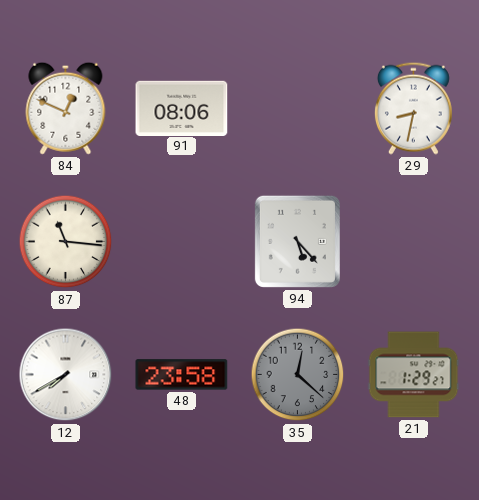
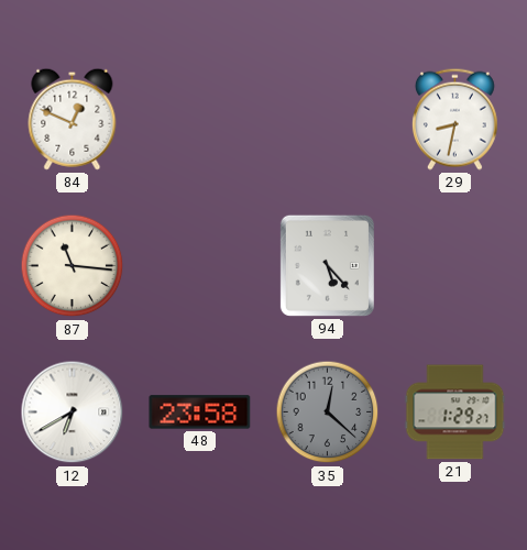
91: 08:06 -> none
12: 7:40 -> 6:40
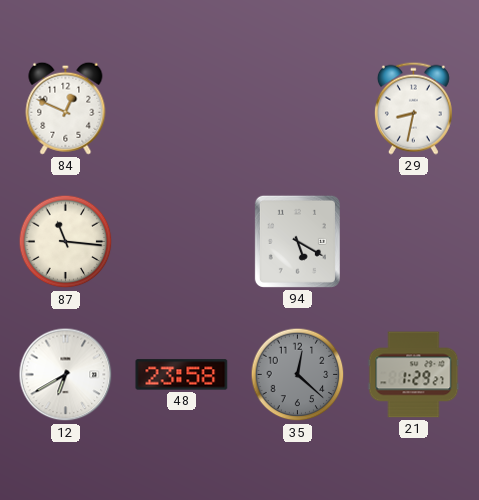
94: 5:23 -> 5:20
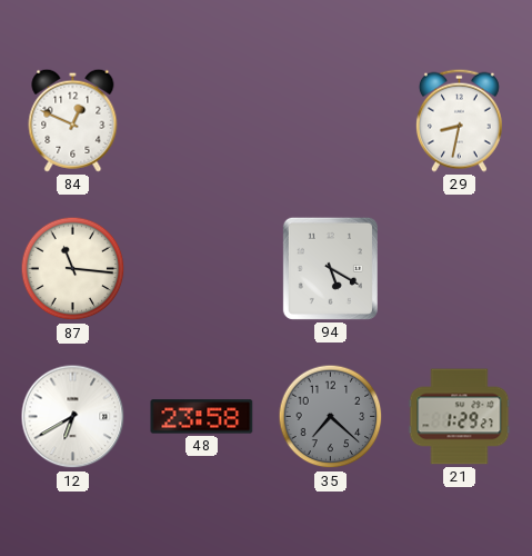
35: 12:22 -> 7:22
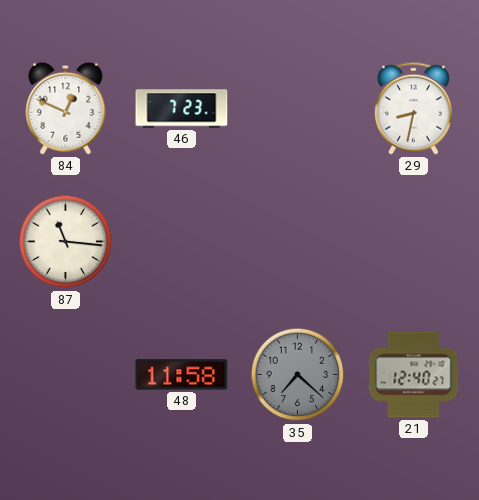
46: none -> 7:23
94: 5:20 -> none
12: 6:40 -> none
48: 23:58 -> 11:58
21: 1:29 -> 12:40
